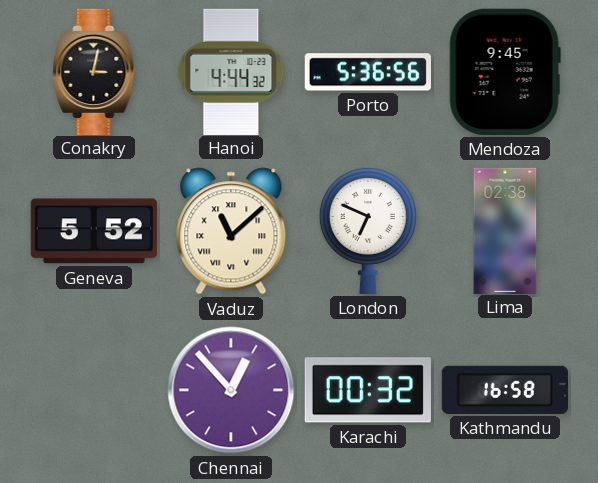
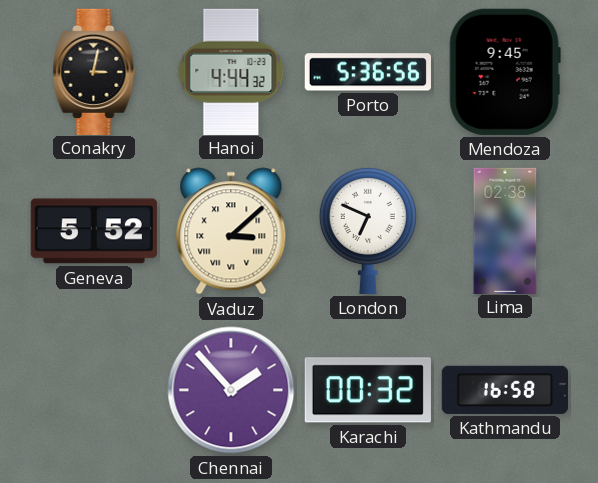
Vaduz: 11:08 -> 3:08
Chennai: 12:53 -> 1:53
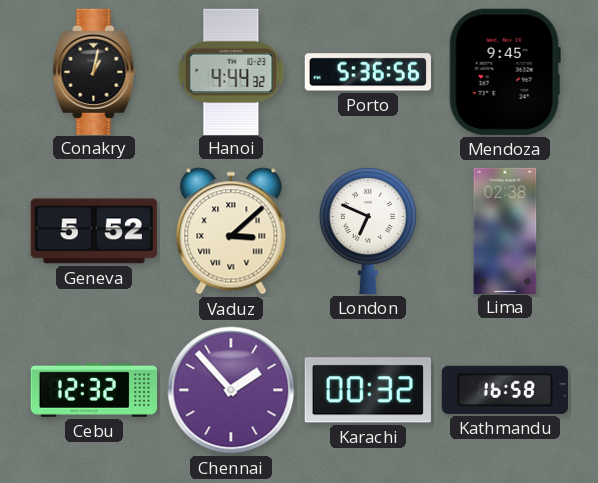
Conakry: 3:02 -> 1:02
Cebu: none -> 12:32
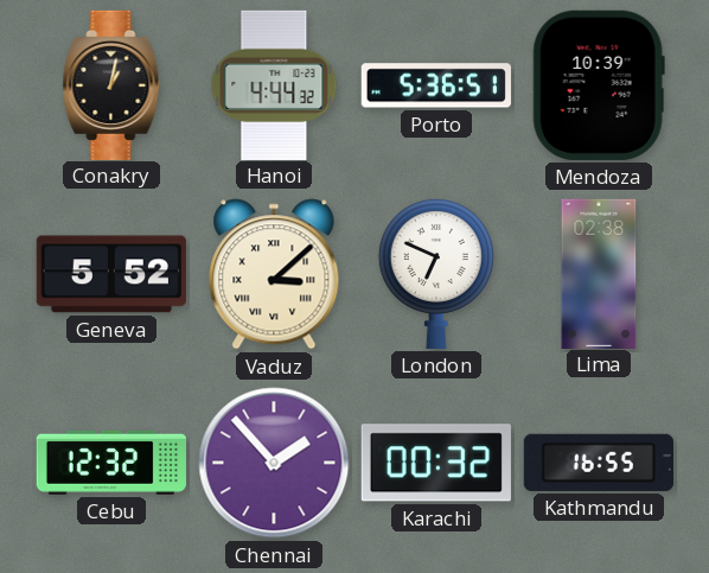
Porto: 5:36:56 -> 5:36:51
Mendoza: 9:45 -> 10:39
Kathmandu: 16:58 -> 16:55
